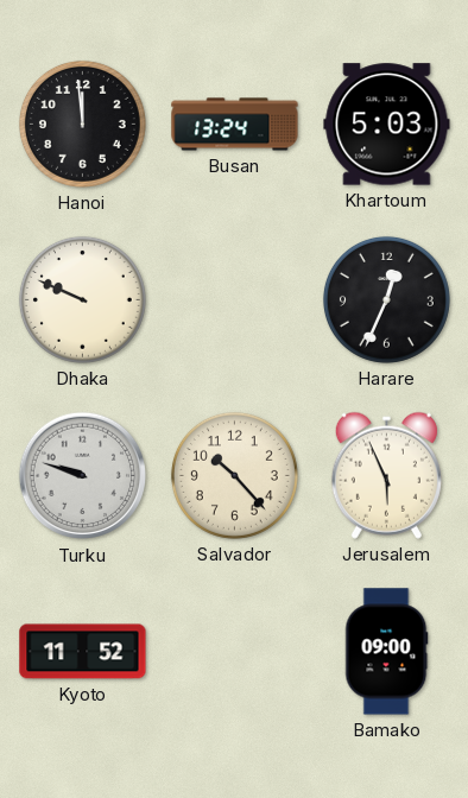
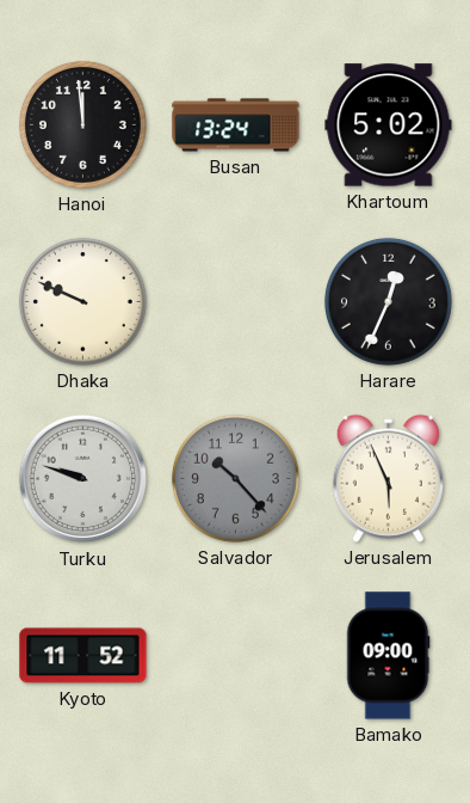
Khartoum: 5:03 -> 5:02
Salvador dial: cream -> grey
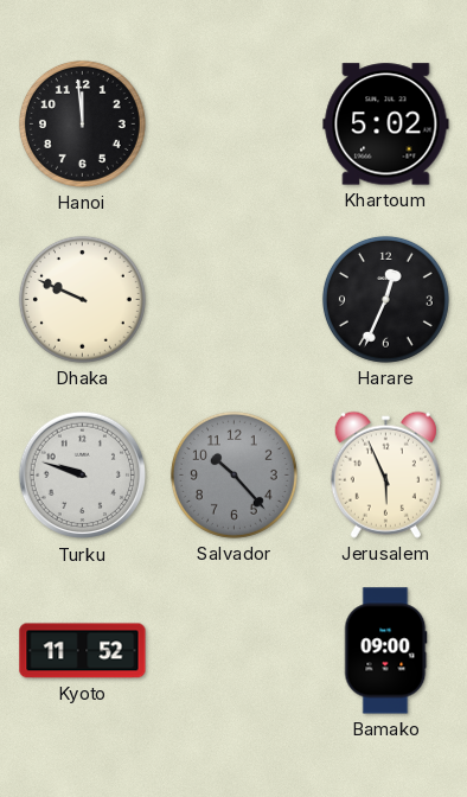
Busan: 13:24 -> none
